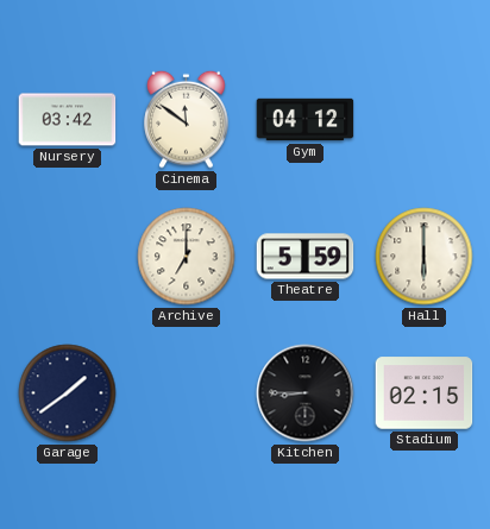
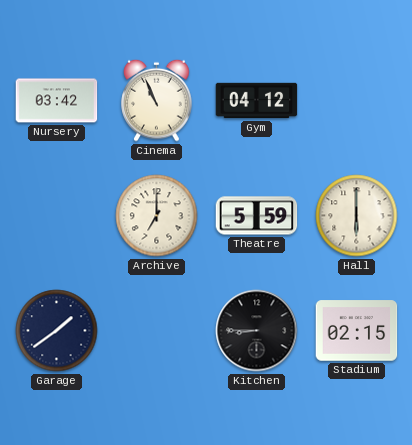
Cinema: 11:51 -> 10:56
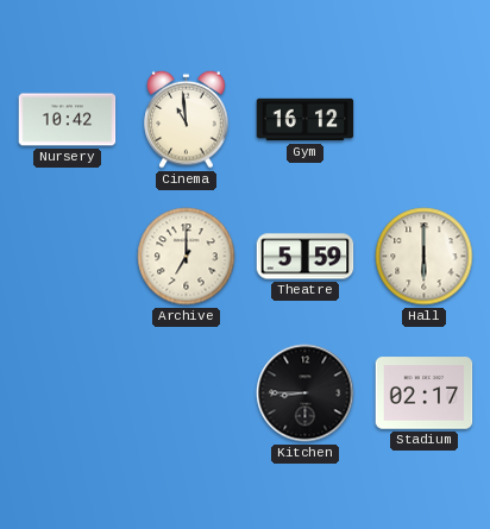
Nursery: 03:42 -> 10:42
Cinema: 10:56 -> 10:59
Gym: 04:12 -> 16:12
Garage: 1:39 -> none
Stadium: 02:15 -> 02:17
